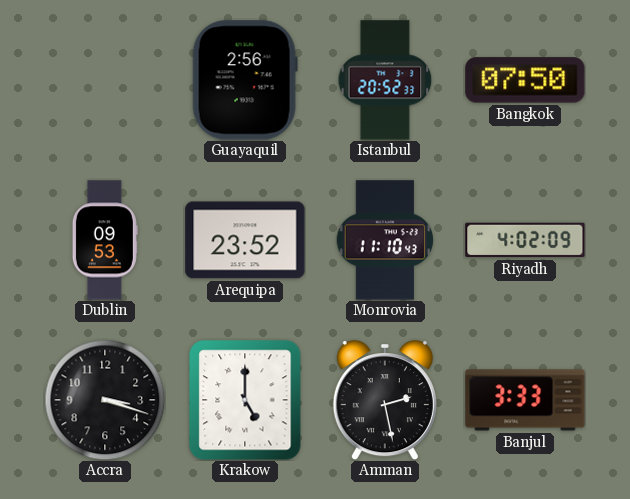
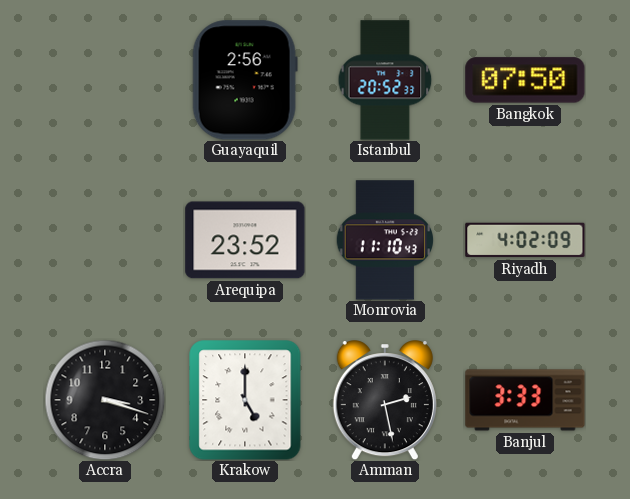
Dublin: 09:53 -> none
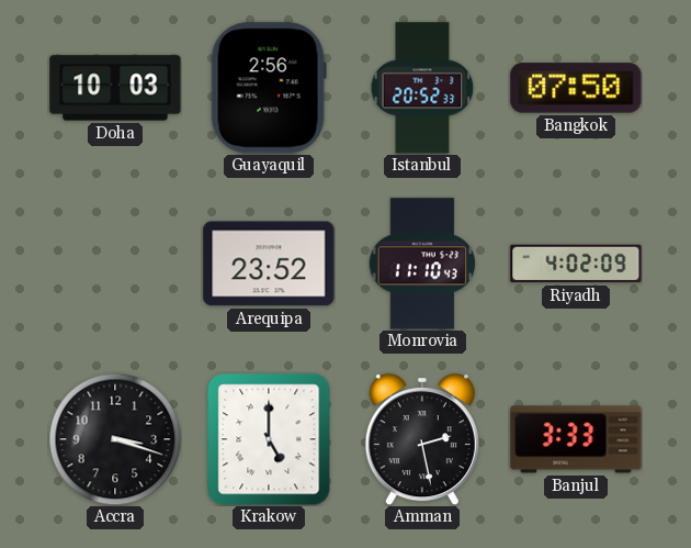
Doha: none -> 10:03
